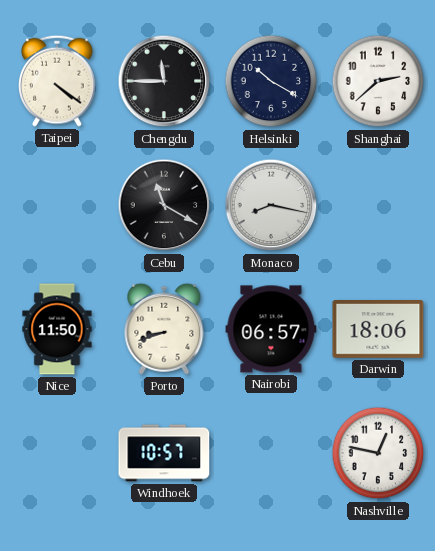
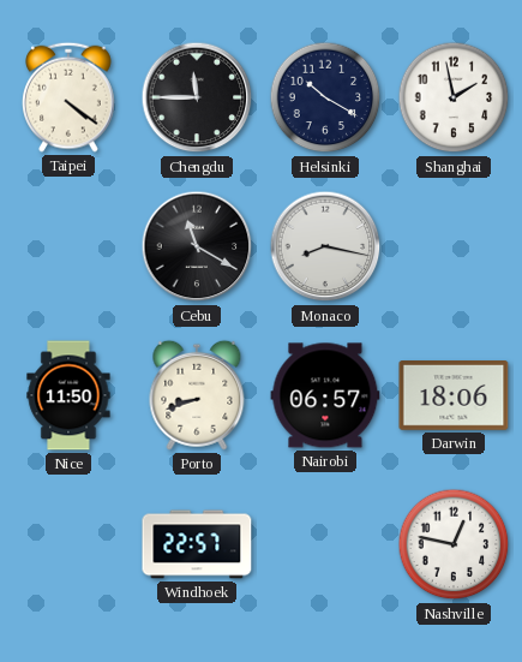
Shanghai: 2:38 -> 1:58
Windhoek: 10:57 -> 22:57
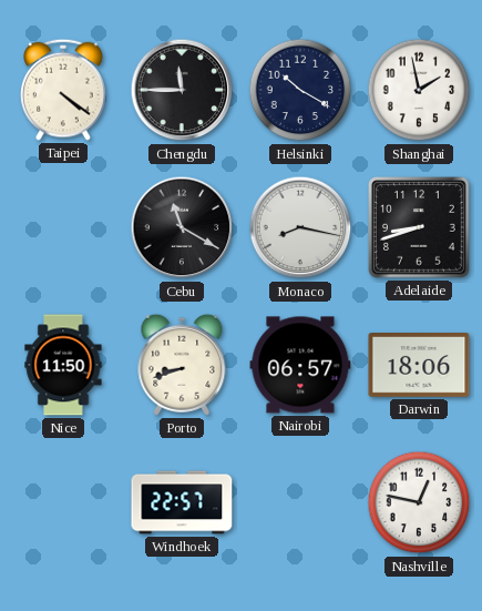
Adelaide: none -> 8:42
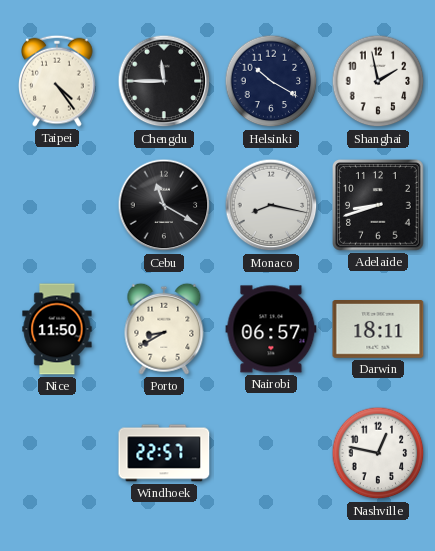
Taipei: 4:21 -> 4:24
Porto: 8:42 -> 8:40
Darwin: 18:06 -> 18:11
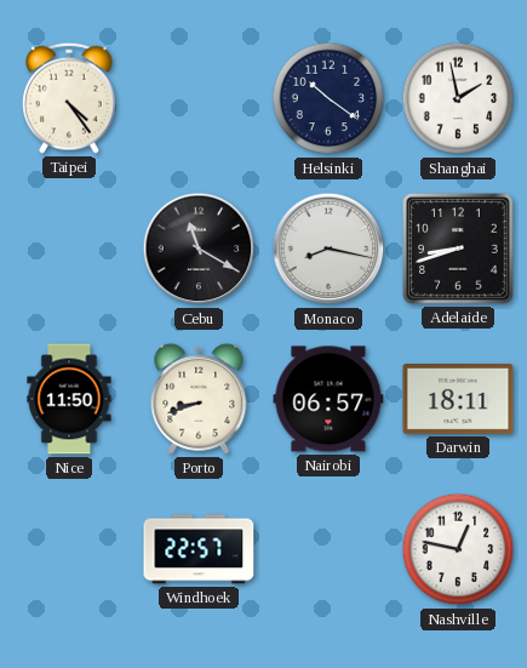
Chengdu: 11:45 -> none
Helsinki: 10:20 -> 10:21
Porto: 8:40 -> 8:42
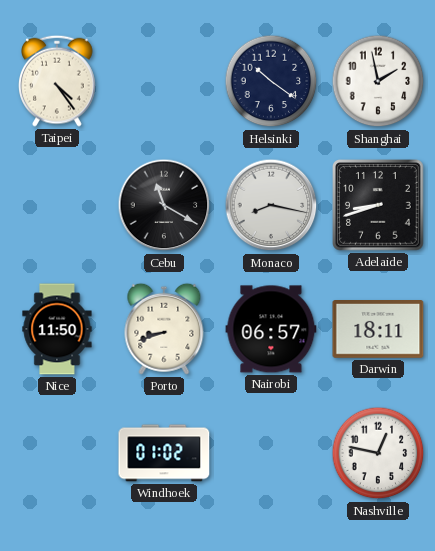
Windhoek: 22:57 -> 01:02
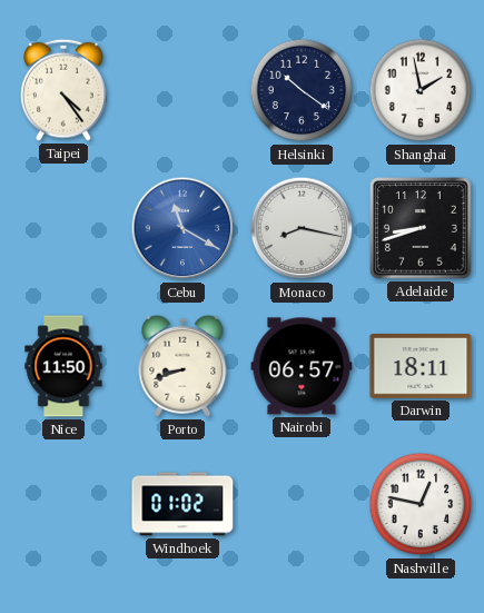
Cebu dial: black -> blue
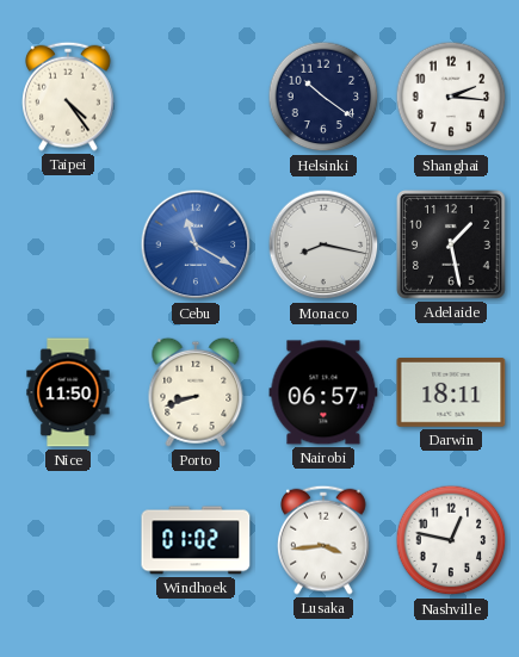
Shanghai: 1:58 -> 2:16
Adelaide: 8:42 -> 1:28
Lusaka: none -> 3:44
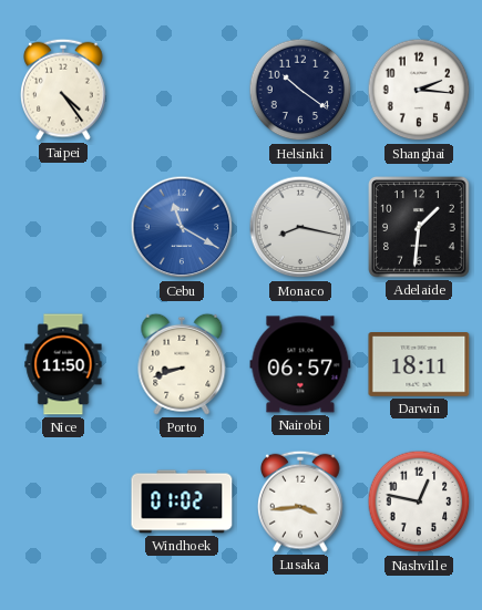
Adelaide: 1:28 -> 1:31
